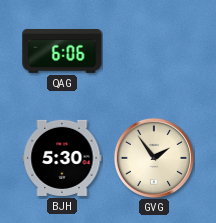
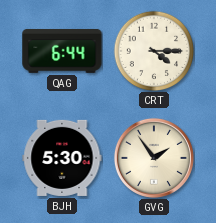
QAG: 6:06 -> 6:44
CRT: none -> 4:15
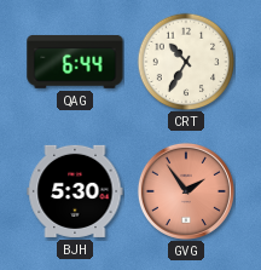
CRT: 4:15 -> 10:35
GVG dial: cream -> salmon
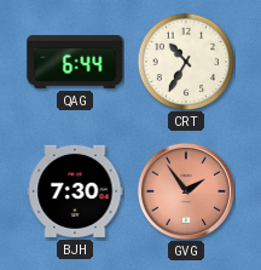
BJH: 5:30 -> 7:30
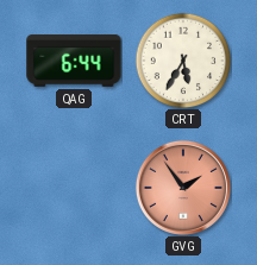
CRT: 10:35 -> 5:35
BJH: 7:30 -> none
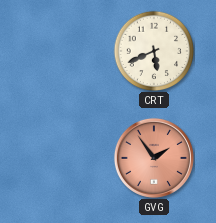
QAG: 6:44 -> none
CRT: 5:35 -> 5:41
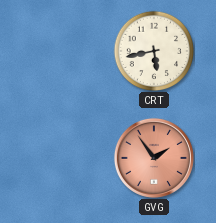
CRT: 5:41 -> 5:43
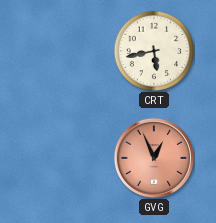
GVG: 1:54 -> 12:56
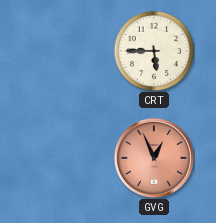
CRT: 5:43 -> 5:45
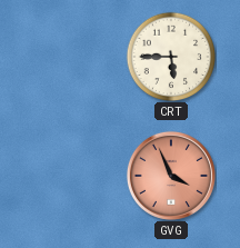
GVG: 12:56 -> 3:56
